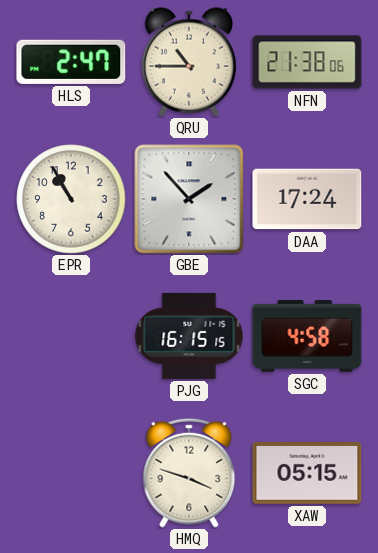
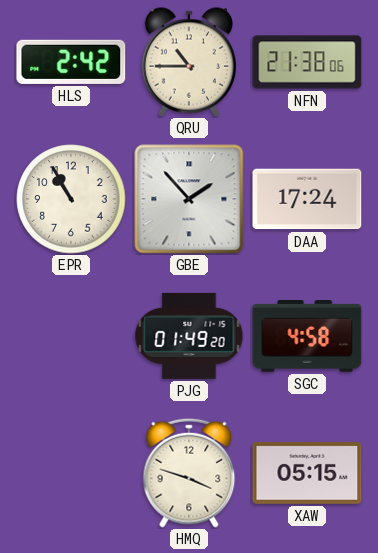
HLS: 2:47 -> 2:42
PJG: 16:15 -> 01:49
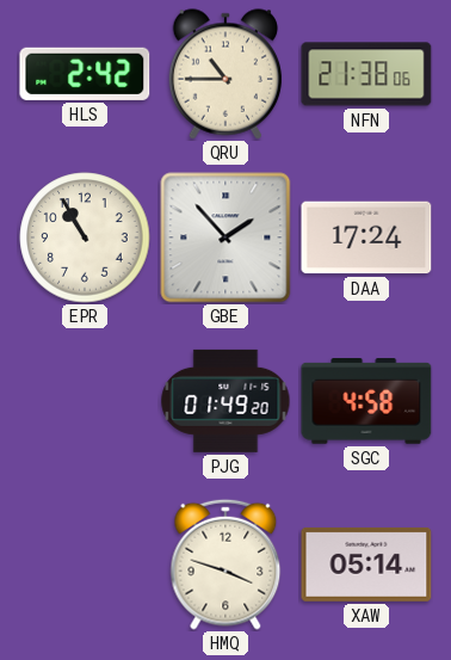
XAW: 05:15 -> 05:14
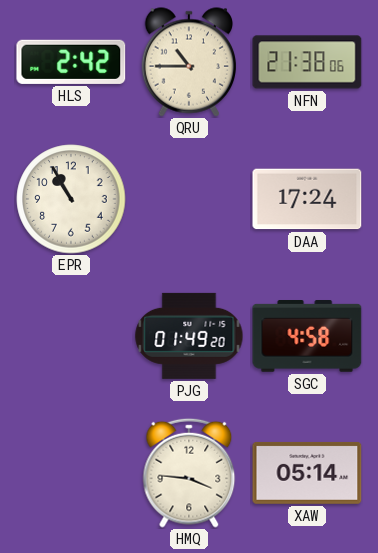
GBE: 1:53 -> none
HMQ: 3:48 -> 3:46
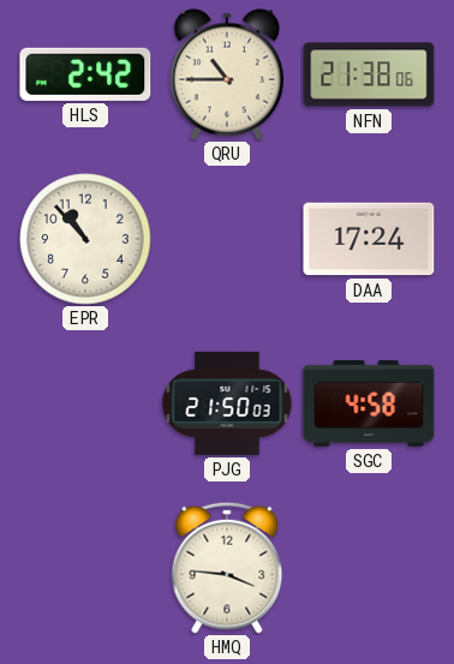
EPR: 10:55 -> 10:53
PJG: 01:49 -> 21:50
XAW: 05:14 -> none
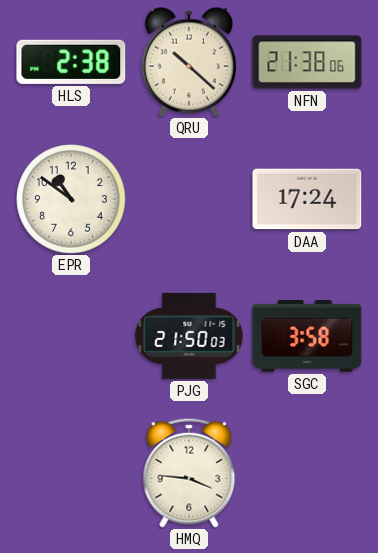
HLS: 2:42 -> 2:38
QRU: 10:45 -> 10:22
EPR: 10:53 -> 10:51
SGC: 4:58 -> 3:58
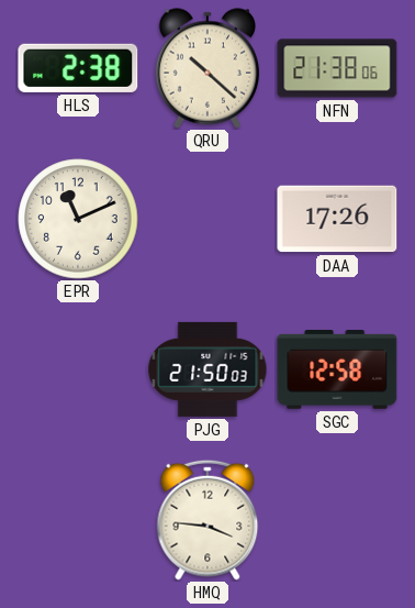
EPR: 10:51 -> 11:11
DAA: 17:24 -> 17:26
SGC: 3:58 -> 12:58
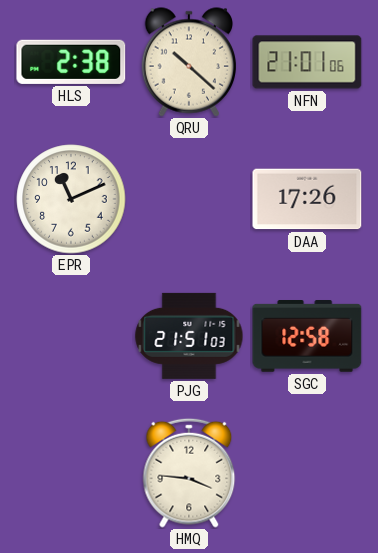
NFN: 21:38 -> 21:01
PJG: 21:50 -> 21:51
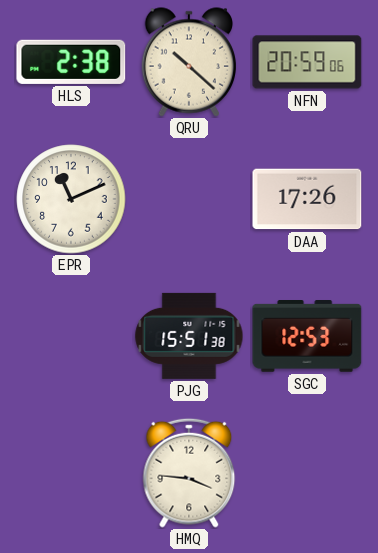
NFN: 21:01 -> 20:59
PJG: 21:51 -> 15:51
SGC: 12:58 -> 12:53
